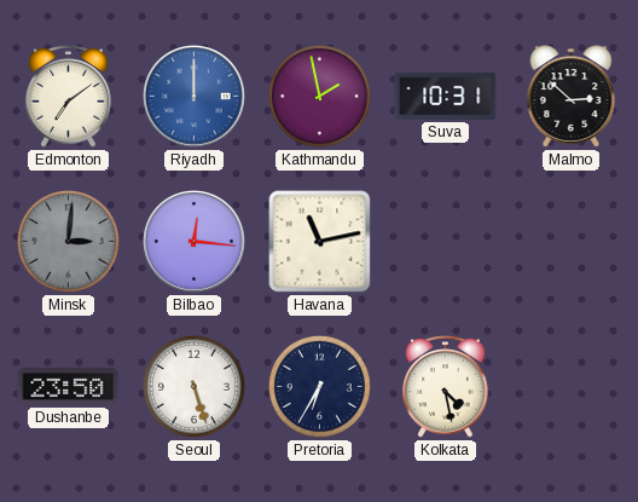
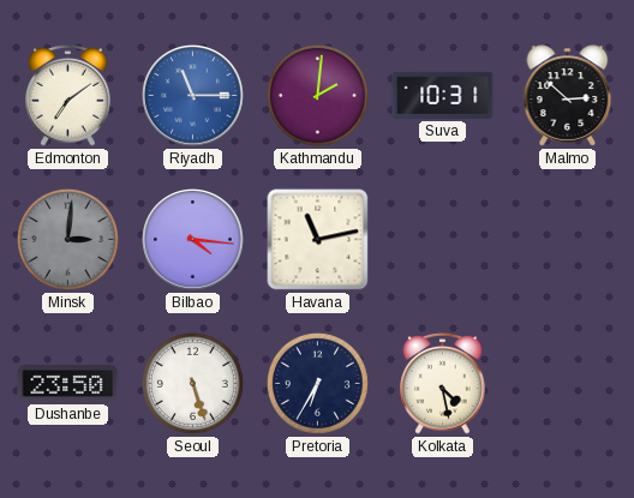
Riyadh: 12:00 -> 11:15
Kathmandu: 1:58 -> 2:01
Bilbao: 12:16 -> 4:16
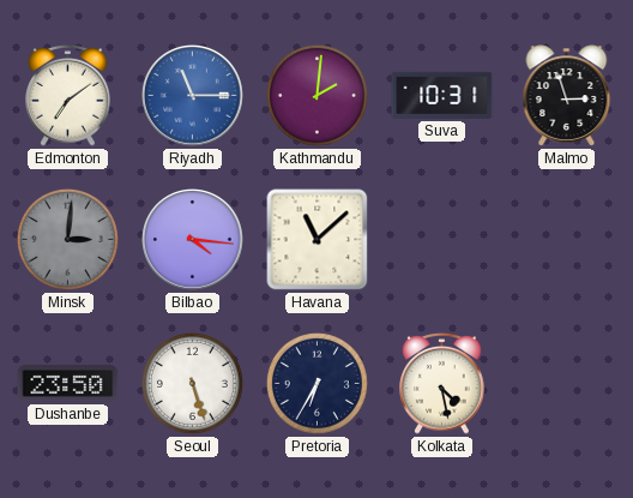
Malmo: 2:52 -> 2:57
Havana: 11:13 -> 11:08
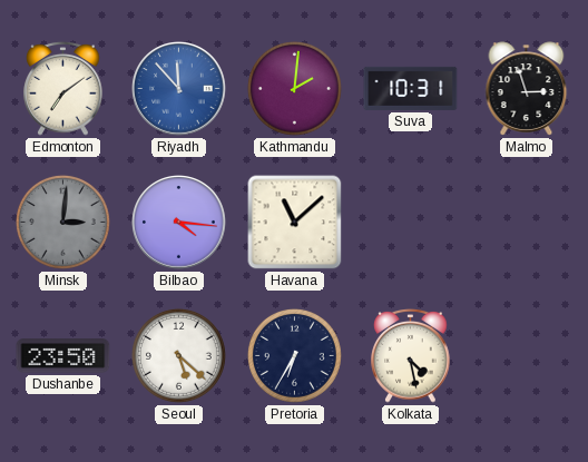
Riyadh: 11:15 -> 11:53
Seoul: 5:27 -> 5:22
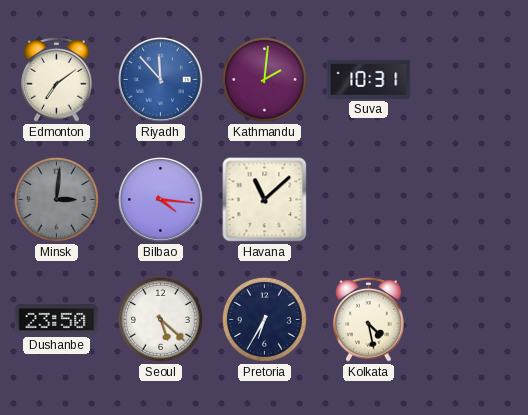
Malmo: 2:57 -> none
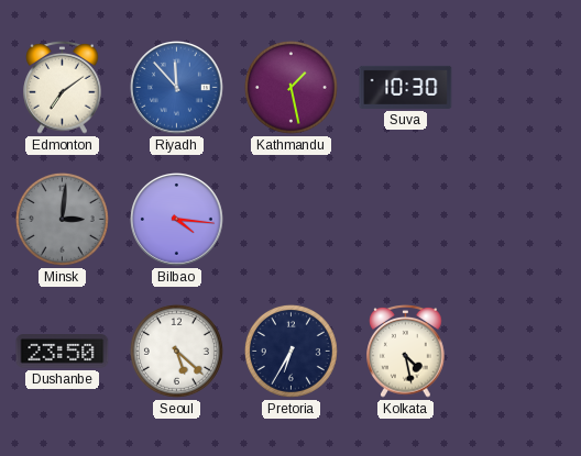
Kathmandu: 2:01 -> 1:28
Suva: 10:31 -> 10:30
Havana: 11:08 -> none
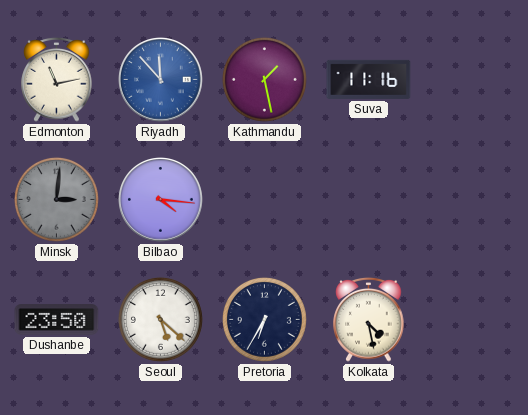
Edmonton: 7:09 -> 11:13
Suva: 10:30 -> 11:16
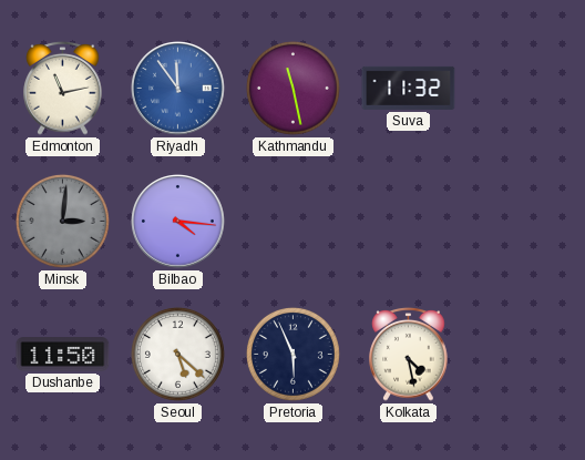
Riyadh: 11:53 -> 11:54
Kathmandu: 1:28 -> 11:28
Suva: 11:16 -> 11:32
Dushanbe: 23:50 -> 11:50
Pretoria: 6:35 -> 5:56
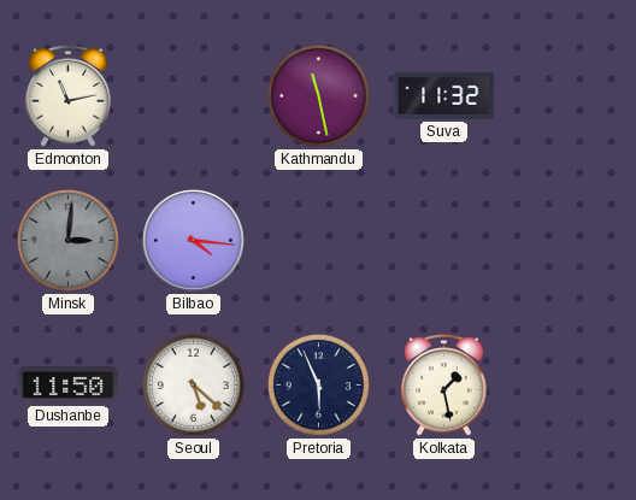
Riyadh: 11:54 -> none
Kolkata: 4:28 -> 1:28
